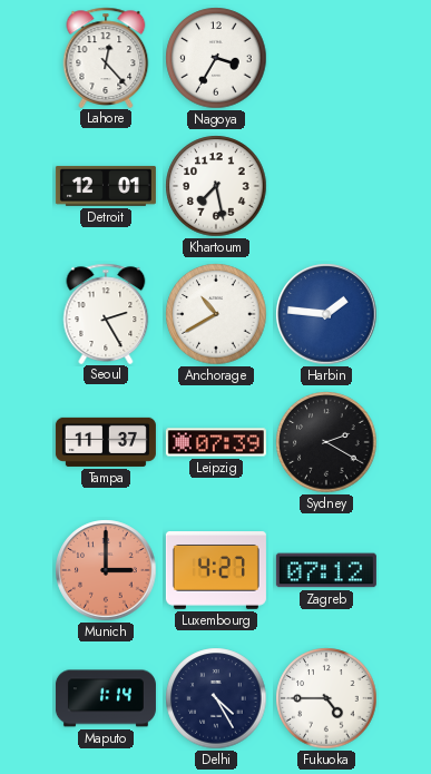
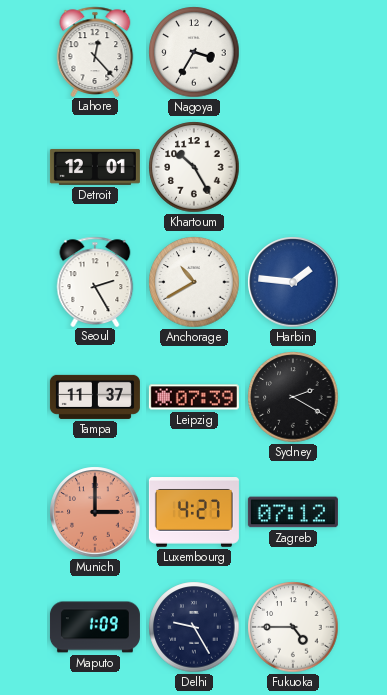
Khartoum: 7:28 -> 10:25
Maputo: 1:14 -> 1:09
Delhi: 4:25 -> 9:25
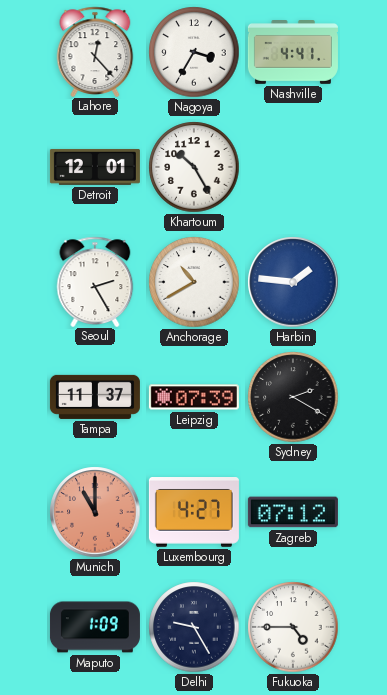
Nashville: none -> 4:41
Munich: 3:00 -> 11:00
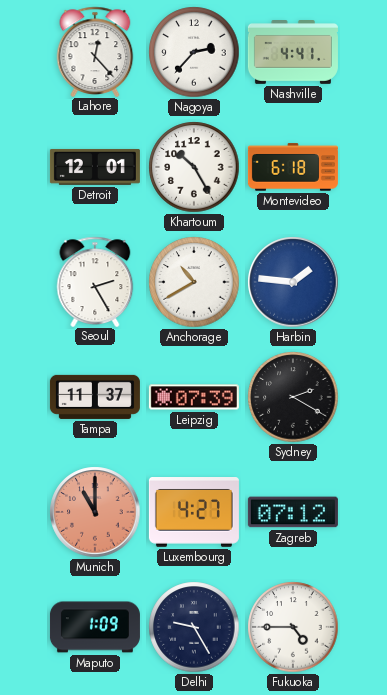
Nagoya: 3:35 -> 2:37
Montevideo: none -> 6:18
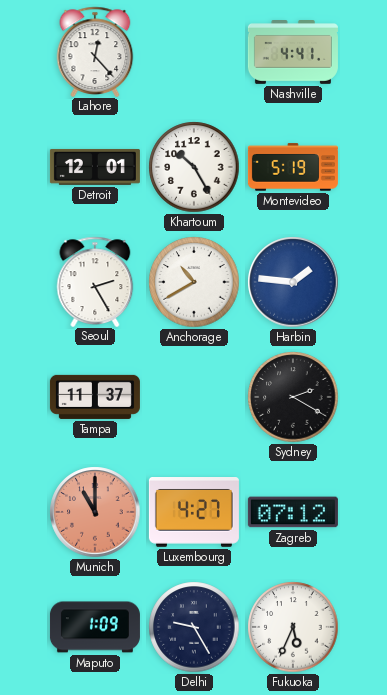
Nagoya: 2:37 -> none
Montevideo: 6:18 -> 5:19
Leipzig: 07:39 -> none
Fukuoka: 4:45 -> 5:34
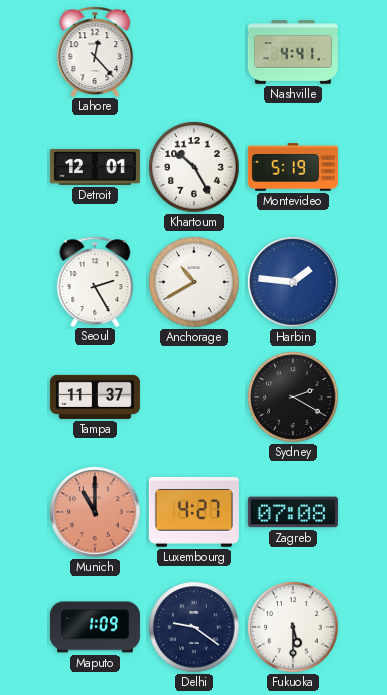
Zagreb: 07:12 -> 07:08
Delhi: 9:25 -> 9:21
Fukuoka: 5:34 -> 5:30
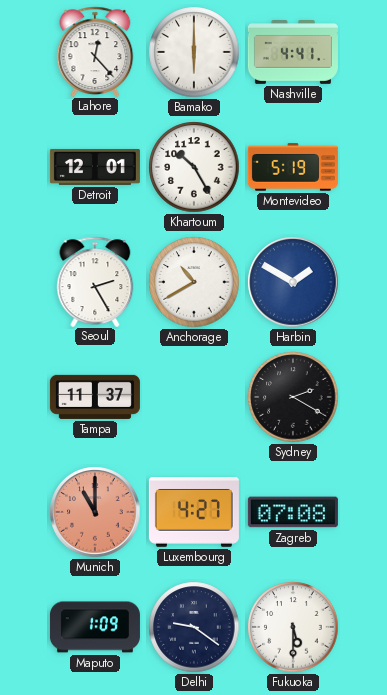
Bamako: none -> 6:00
Harbin: 1:46 -> 1:50
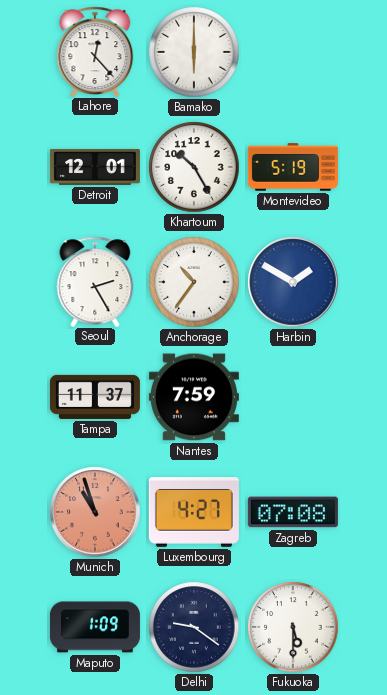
Nashville: 4:41 -> none
Anchorage: 10:40 -> 10:36
Nantes: none -> 7:59
Sydney: 2:20 -> none
Munich: 11:00 -> 10:57
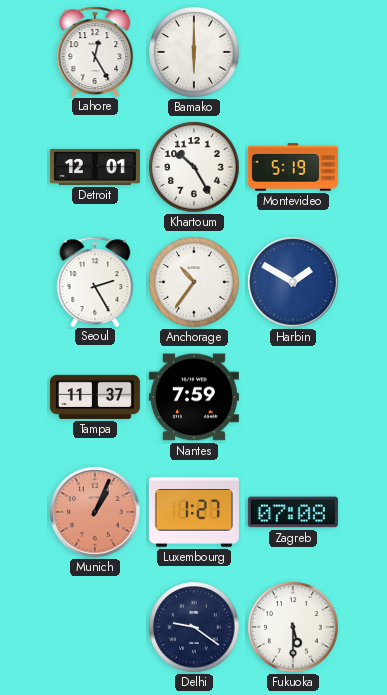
Lahore: 12:23 -> 12:25
Munich: 10:57 -> 1:04
Luxembourg: 4:27 -> 1:27
Maputo: 1:09 -> none
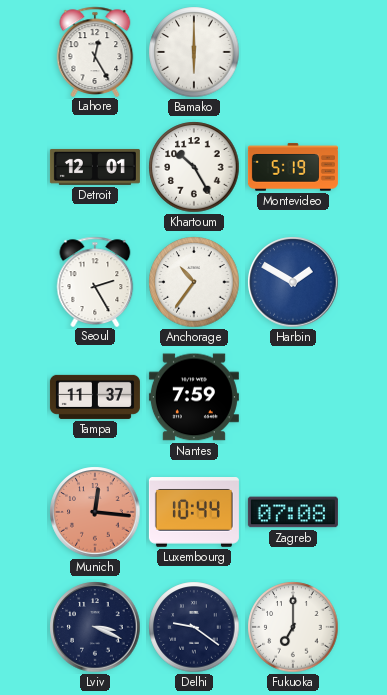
Munich: 1:04 -> 12:16
Luxembourg: 1:27 -> 10:44
Lviv: none -> 3:19
Fukuoka: 5:30 -> 7:00
